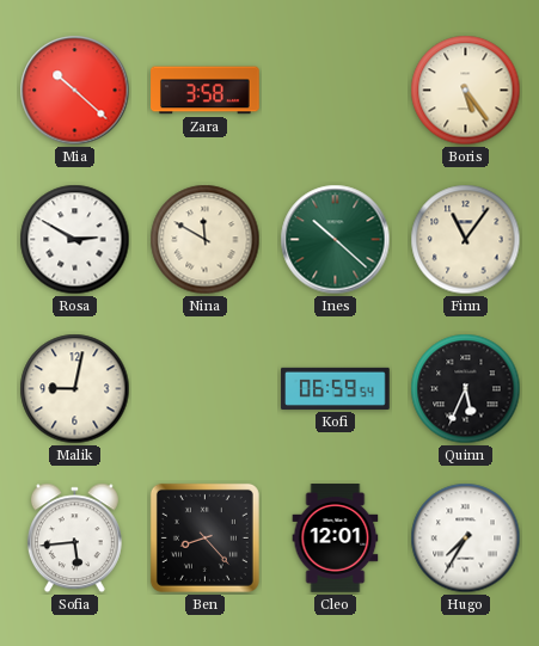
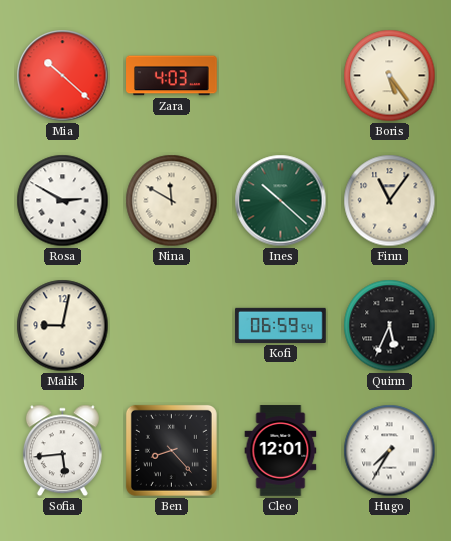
Zara: 3:58 -> 4:03
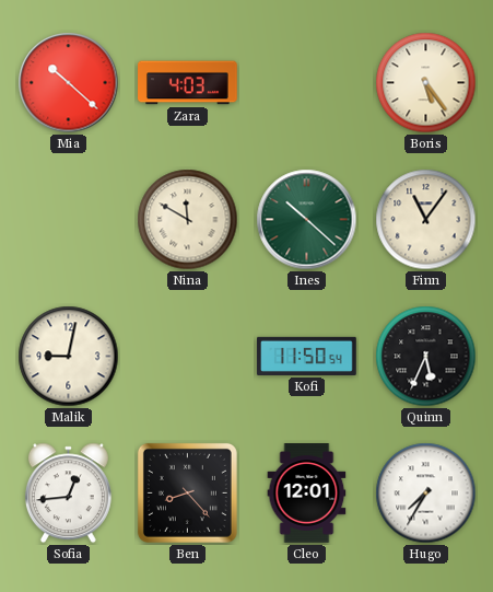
Rosa: 2:50 -> none
Kofi: 06:59 -> 11:50
Sofia: 5:44 -> 12:44
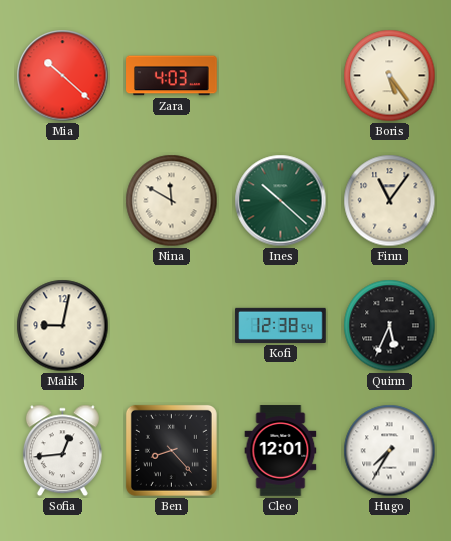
Kofi: 11:50 -> 12:38
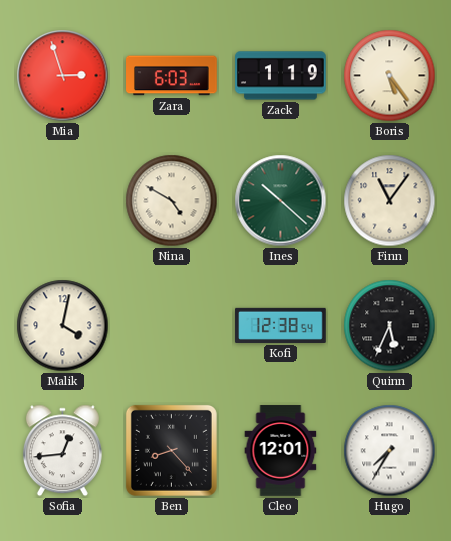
Mia: 10:22 -> 2:57
Zara: 4:03 -> 6:03
Zack: none -> 1:19
Nina: 11:50 -> 4:50
Malik: 9:02 -> 4:02
